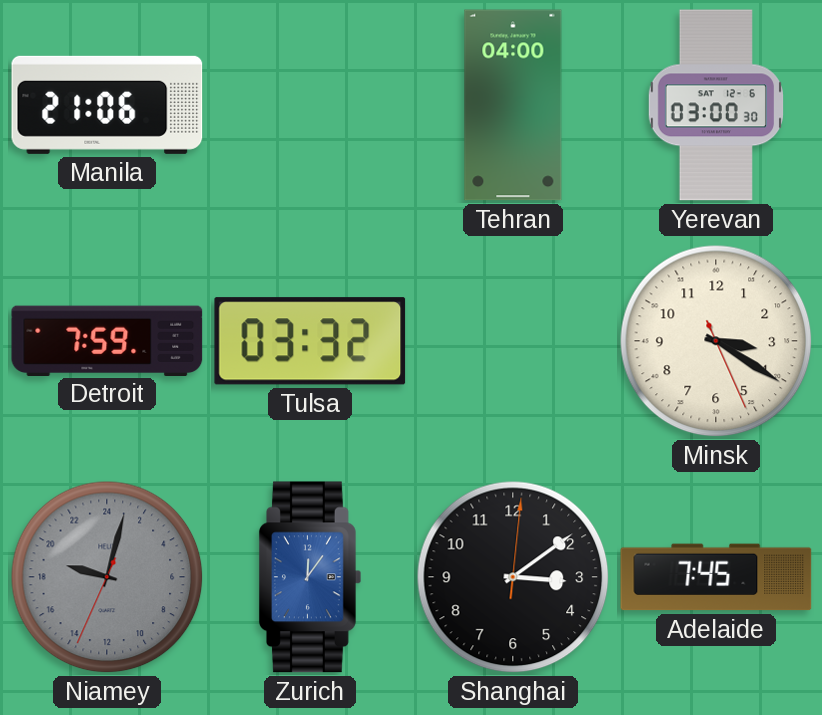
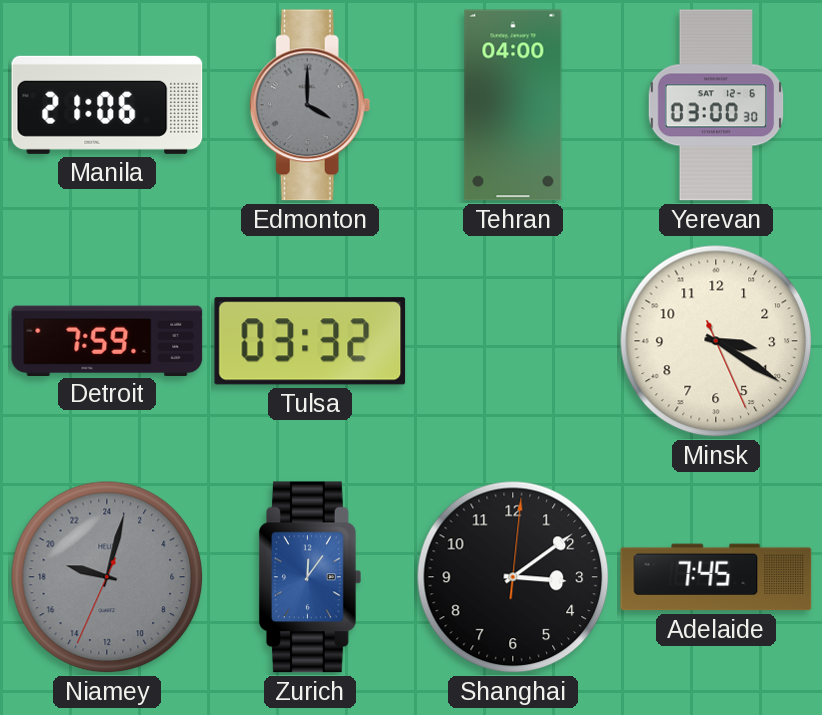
Edmonton: none -> 4:00
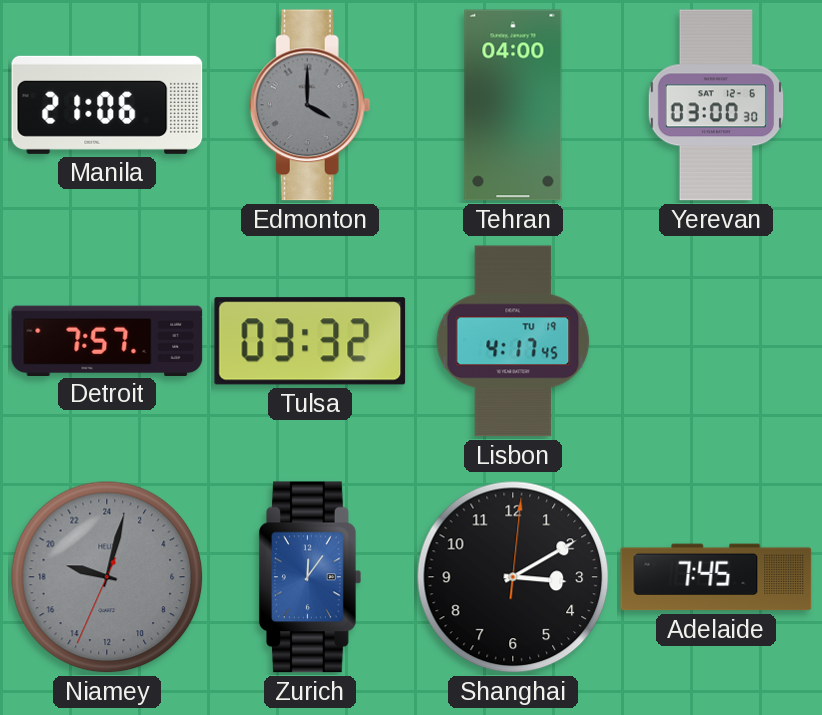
Detroit: 7:59 -> 7:57
Lisbon: none -> 4:17
Minsk: 3:20 -> none
Shanghai: 3:09 -> 3:10
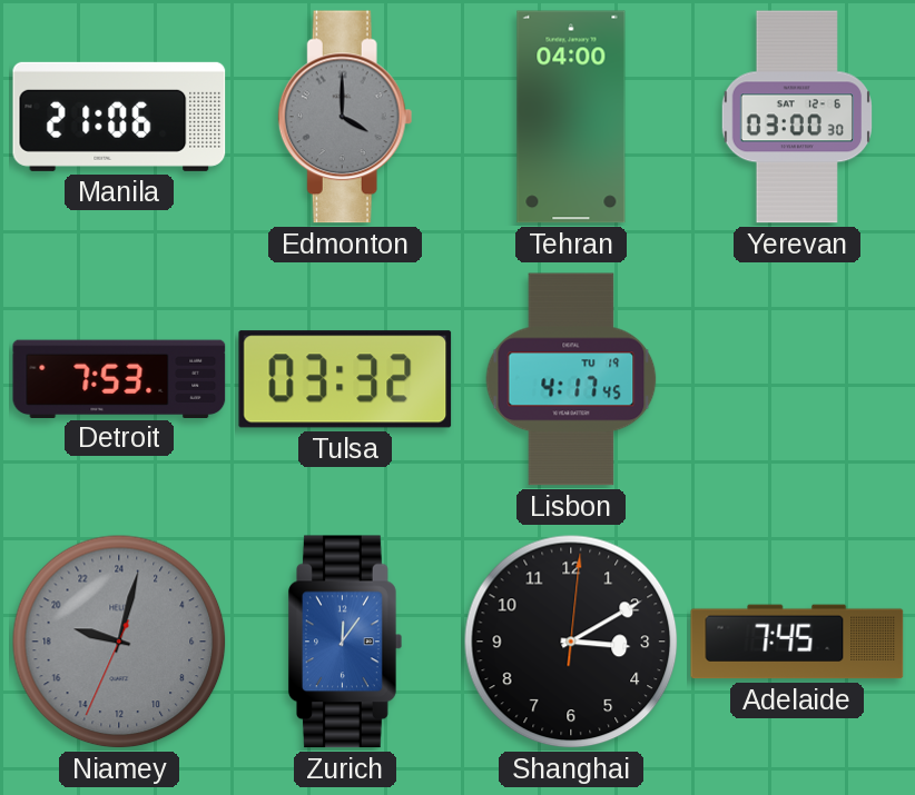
Detroit: 7:57 -> 7:53
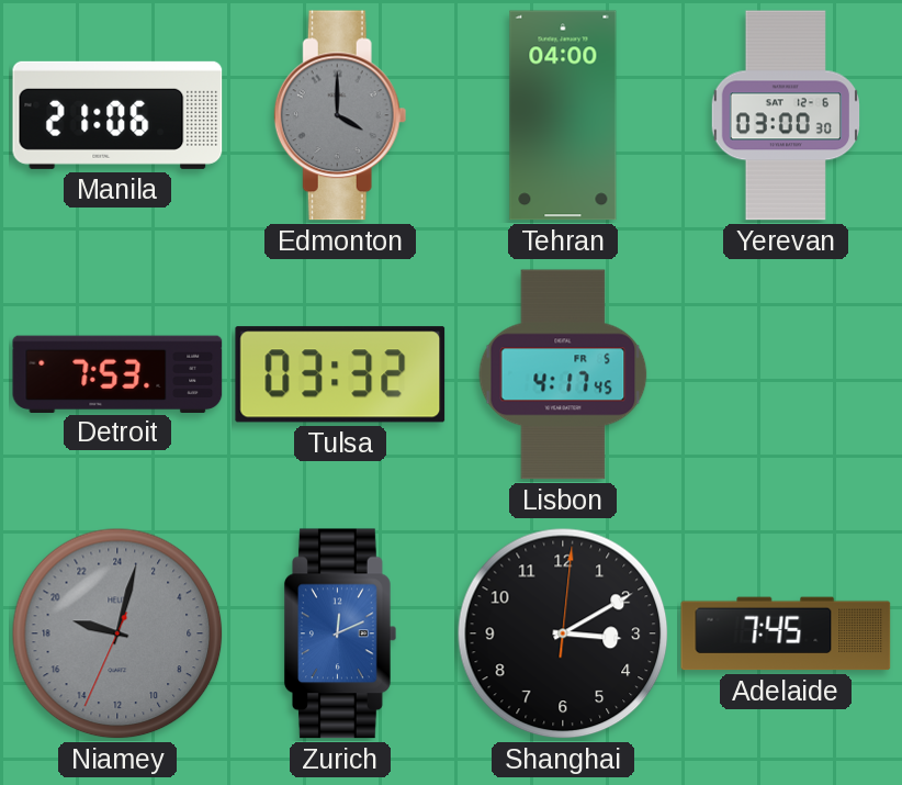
Lisbon date: TU 19 -> FR 5
Zurich: 12:06 -> 12:11
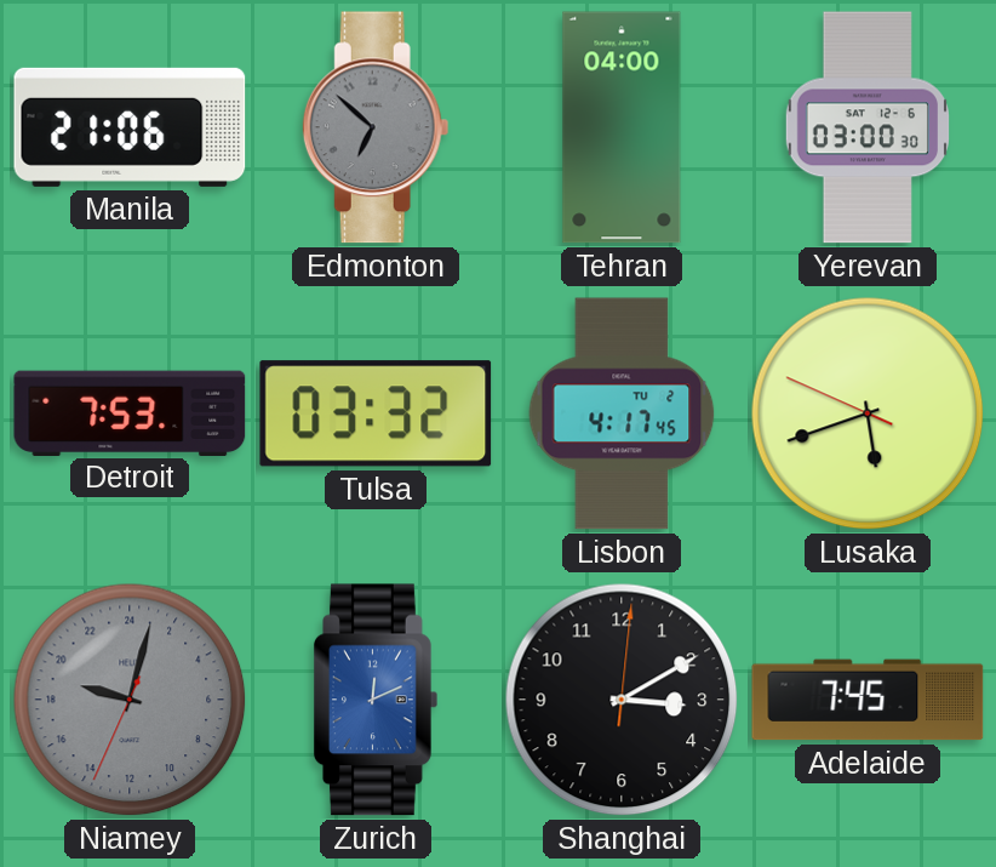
Edmonton: 4:00 -> 6:52
Lisbon date: FR 5 -> TU 2
Lusaka: none -> 5:41
